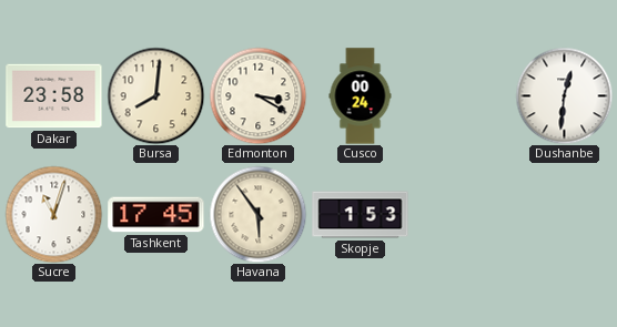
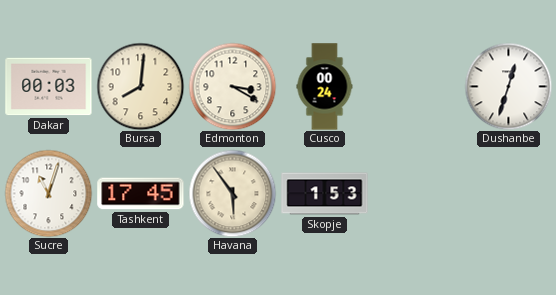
Dakar: 23:58 -> 00:03
Dushanbe: 12:31 -> 12:33
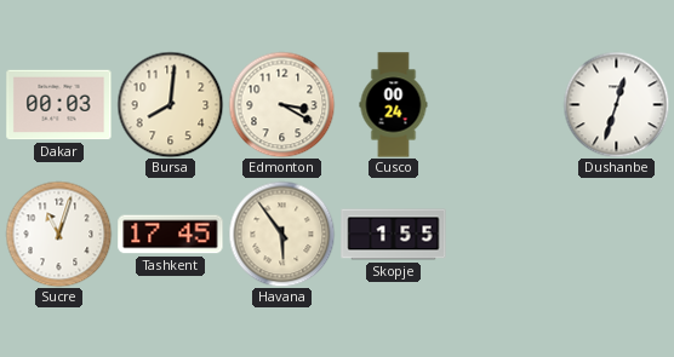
Skopje: 1:53 -> 1:55
